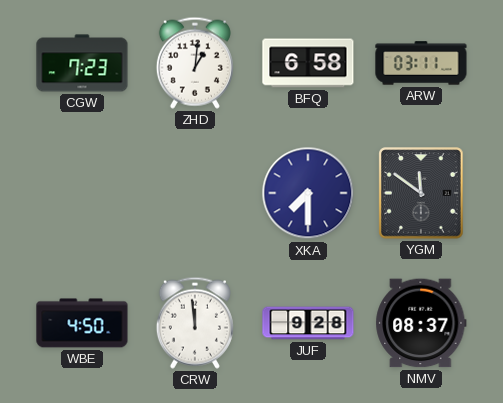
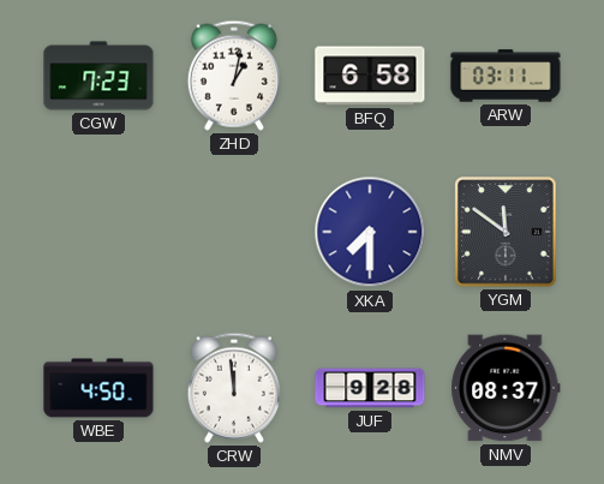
ZHD: 1:01 -> 1:02
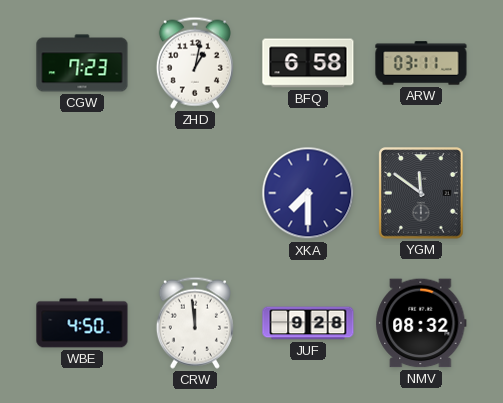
NMV: 08:37 -> 08:32
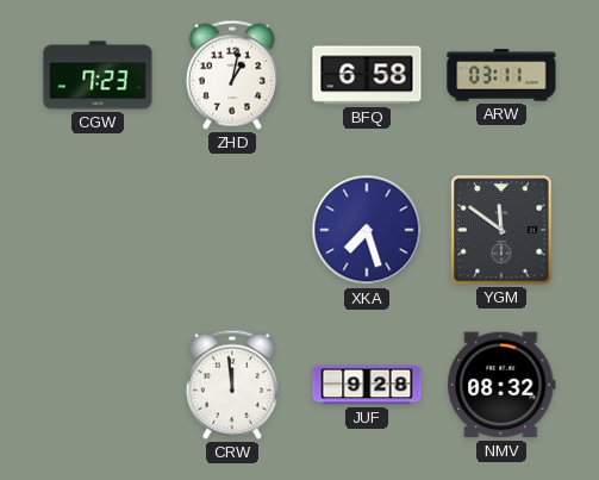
XKA: 7:30 -> 7:27
WBE: 4:50 -> none
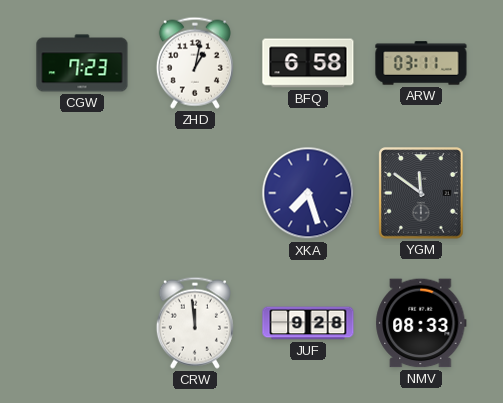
NMV: 08:32 -> 08:33
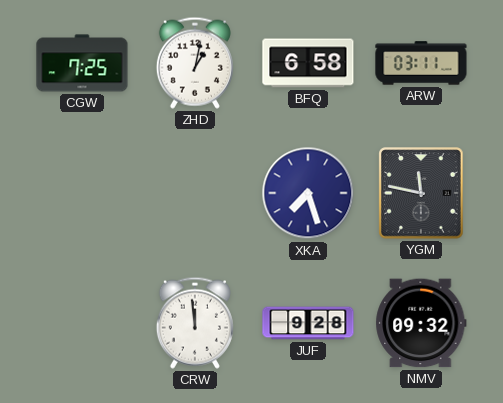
CGW: 7:23 -> 7:25
YGM: 11:51 -> 11:47
NMV: 08:33 -> 09:32
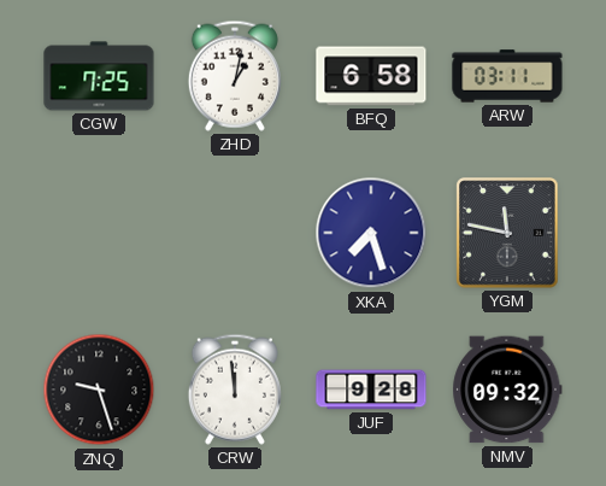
ZNQ: none -> 9:27
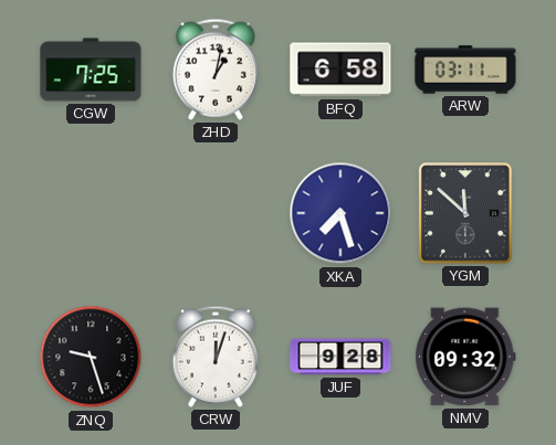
YGM: 11:47 -> 11:52
CRW: 11:59 -> 12:03
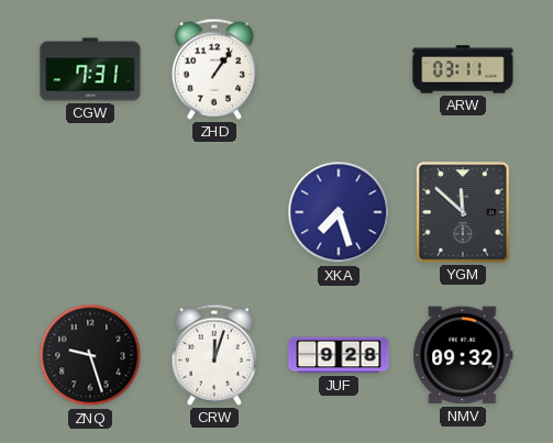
CGW: 7:25 -> 7:31
ZHD: 1:02 -> 1:06
BFQ: 6:58 -> none
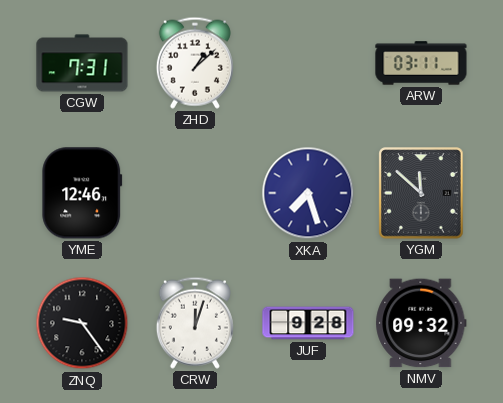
ZHD: 1:06 -> 1:08
YME: none -> 12:46
ZNQ: 9:27 -> 9:24
